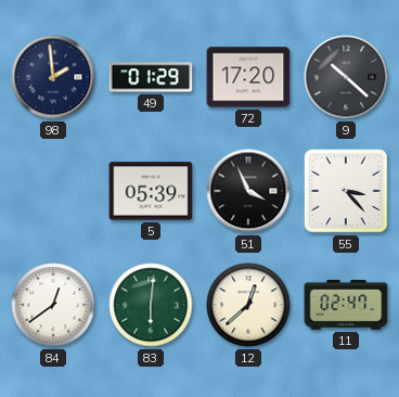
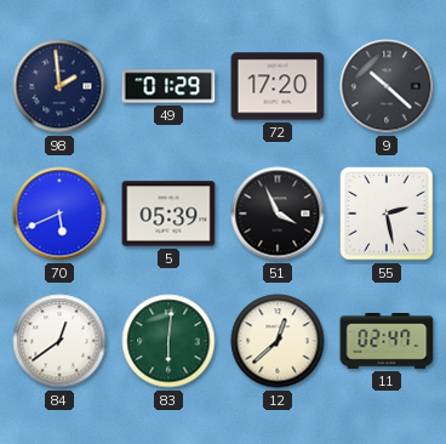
70: none -> 5:41
55: 3:23 -> 2:28
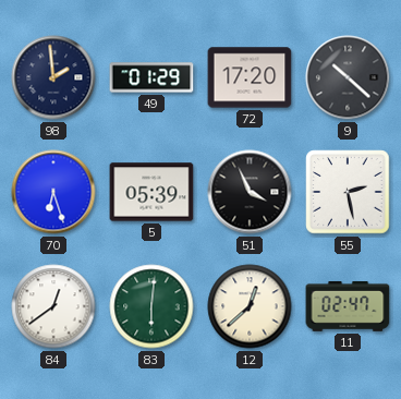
70: 5:41 -> 6:27
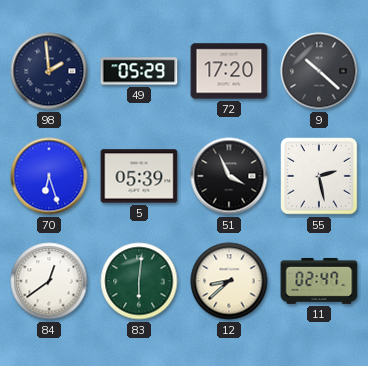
49: 01:29 -> 05:29
12: 12:38 -> 8:38
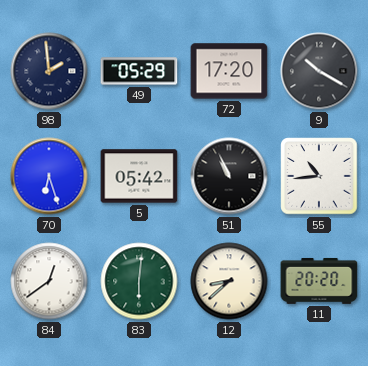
9: 10:22 -> 10:20
5: 05:39 -> 05:42
51: 3:56 -> 10:56
55: 2:28 -> 10:44
11: 02:47 -> 20:20
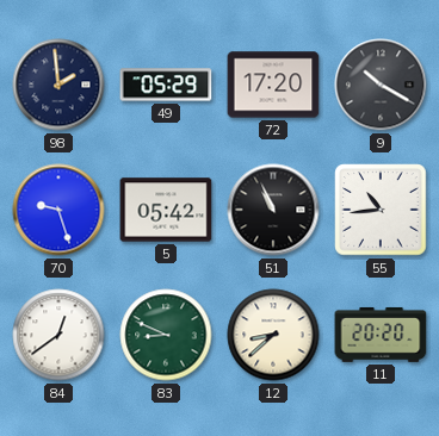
70: 6:27 -> 9:27
83: 6:01 -> 8:49
